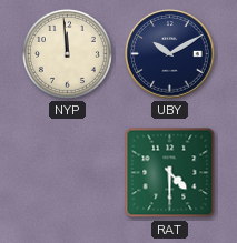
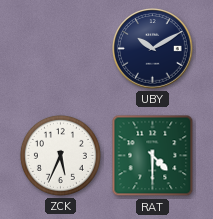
NYP: 11:59 -> none
ZCK: none -> 5:34
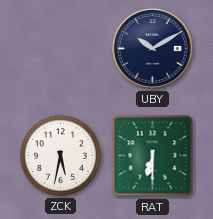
ZCK: 5:34 -> 5:32
RAT: 4:30 -> 6:30
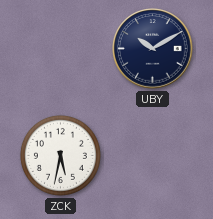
RAT: 6:30 -> none
